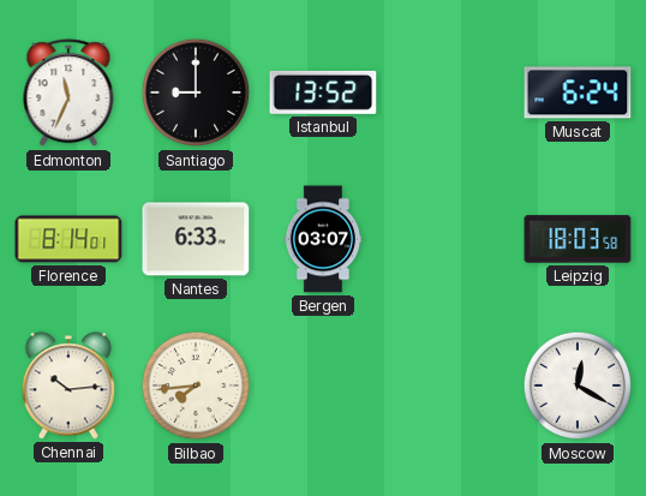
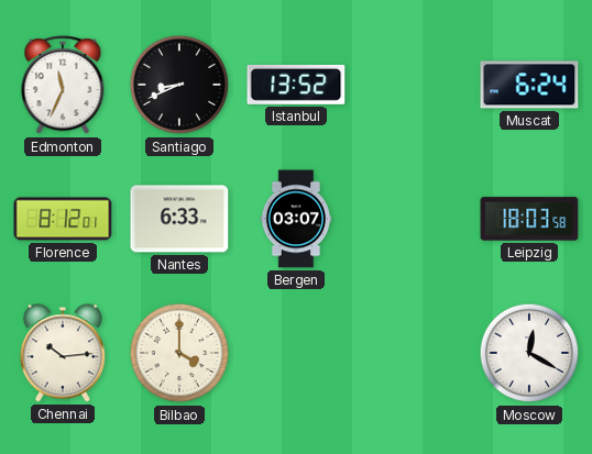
Santiago: 9:00 -> 8:41
Florence: 8:14 -> 8:12
Bilbao: 7:44 -> 4:00
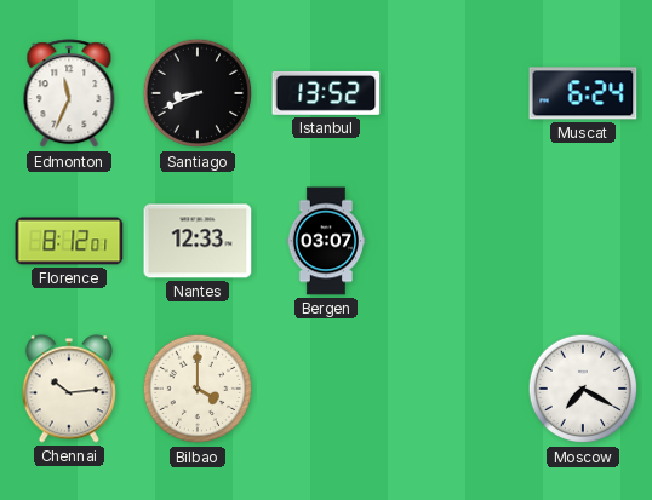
Nantes: 6:33 -> 12:33
Leipzig: 18:03 -> none
Moscow: 12:20 -> 7:20
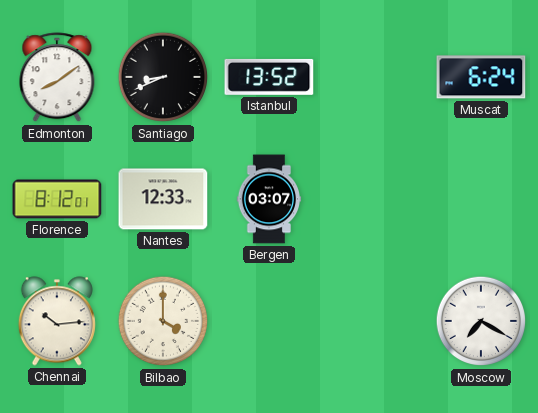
Edmonton: 11:34 -> 8:09
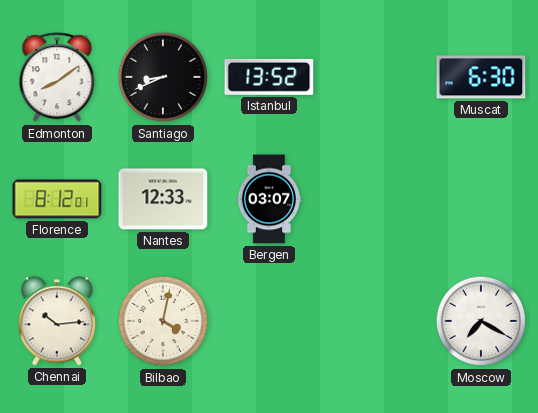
Muscat: 6:24 -> 6:30
Bilbao: 4:00 -> 4:02
